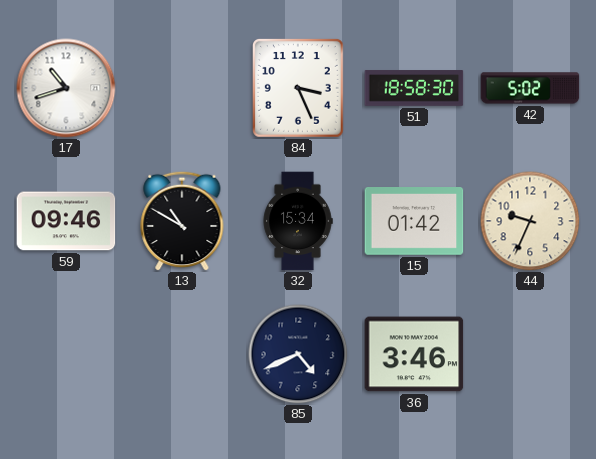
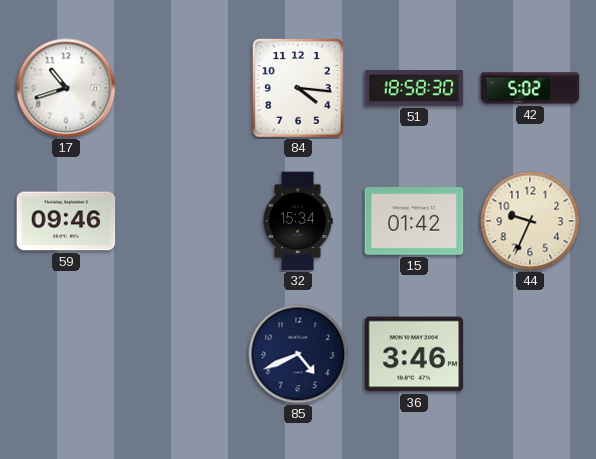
84: 3:26 -> 4:16
13: 10:50 -> none
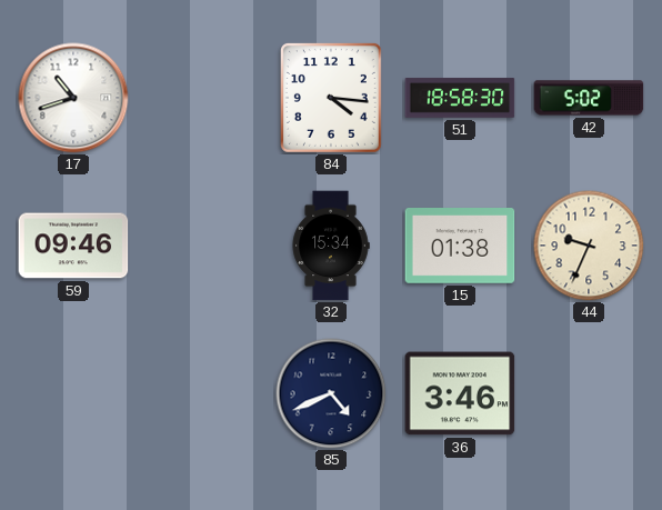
15: 01:42 -> 01:38
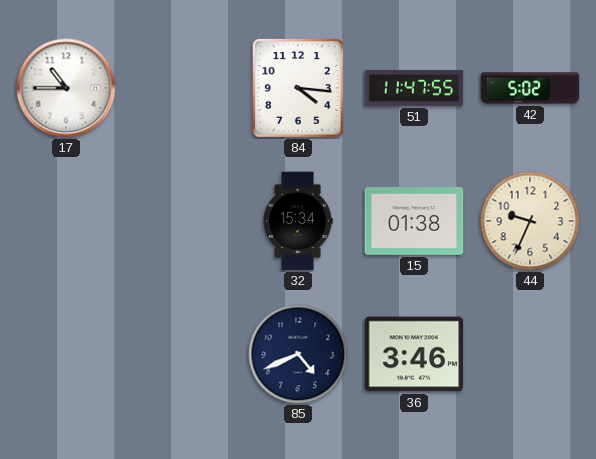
17: 10:42 -> 10:45
51: 18:58 -> 11:47
59: 09:46 -> none
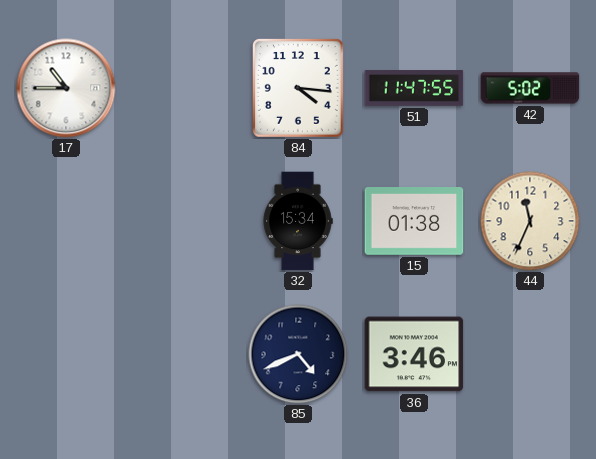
44: 9:34 -> 11:34
